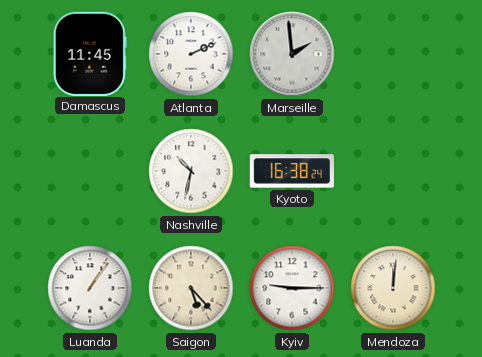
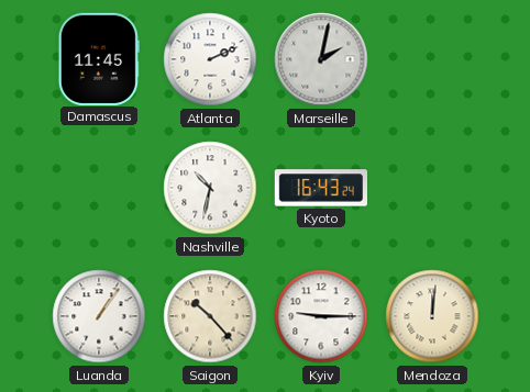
Marseille: 1:59 -> 2:02
Kyoto: 16:38 -> 16:43
Saigon: 5:23 -> 10:23
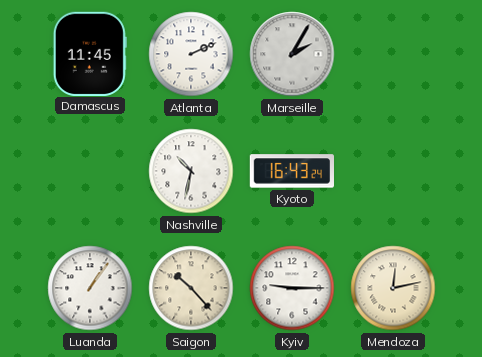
Marseille: 2:02 -> 2:05
Mendoza: 12:01 -> 12:13
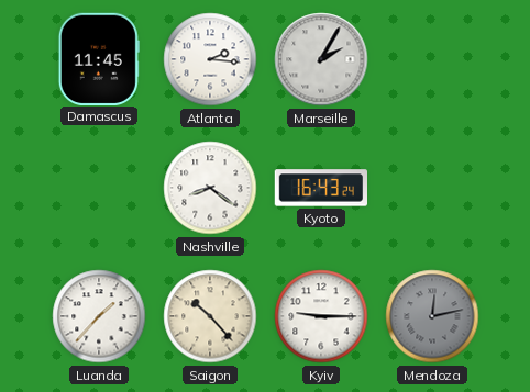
Atlanta: 2:11 -> 2:16
Nashville: 10:32 -> 8:21
Luanda: 1:06 -> 1:37
Mendoza dial: cream -> grey
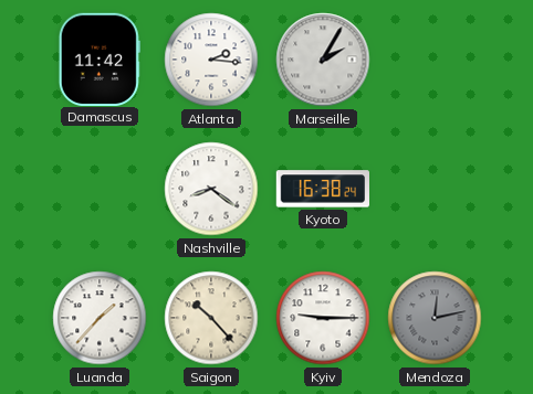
Damascus: 11:45 -> 11:42
Kyoto: 16:43 -> 16:38
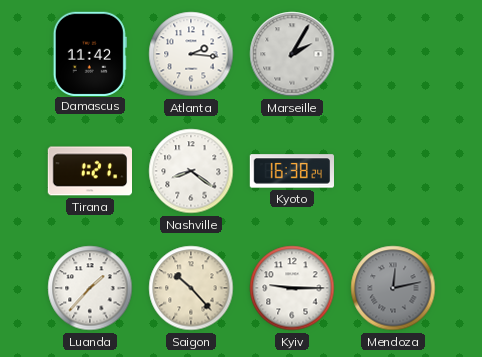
Tirana: none -> 1:21
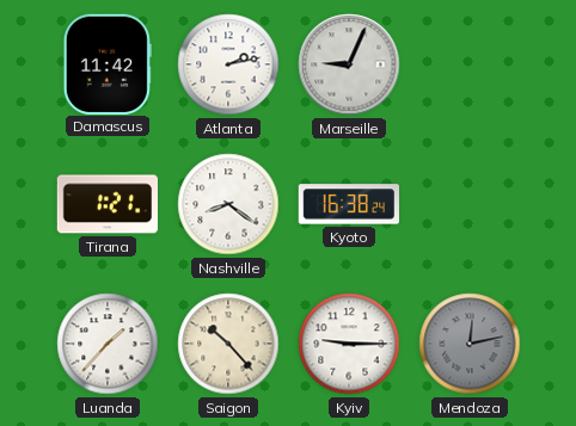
Atlanta: 2:16 -> 2:13
Marseille: 2:05 -> 9:04
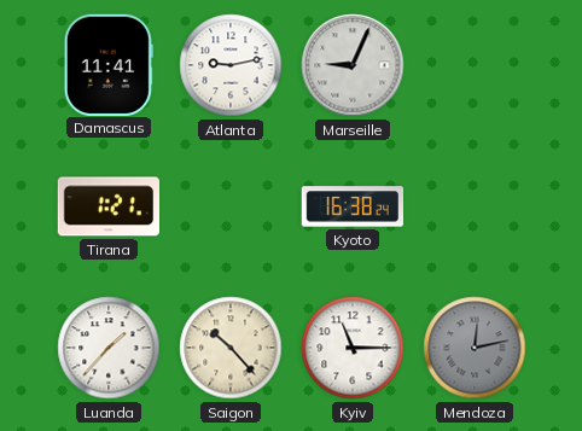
Damascus: 11:42 -> 11:41
Atlanta: 2:13 -> 9:13
Nashville: 8:21 -> none
Kyiv: 9:15 -> 11:15
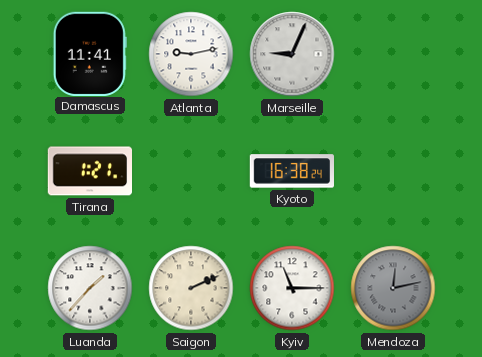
Saigon: 10:23 -> 2:11
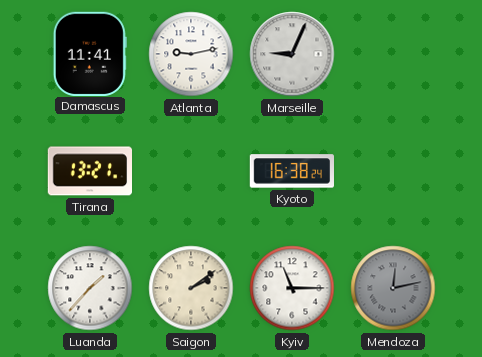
Tirana: 1:21 -> 13:21
Saigon: 2:11 -> 2:09
